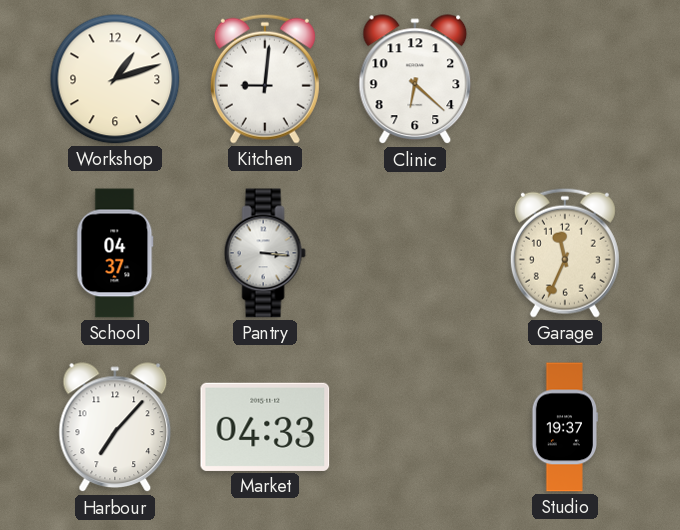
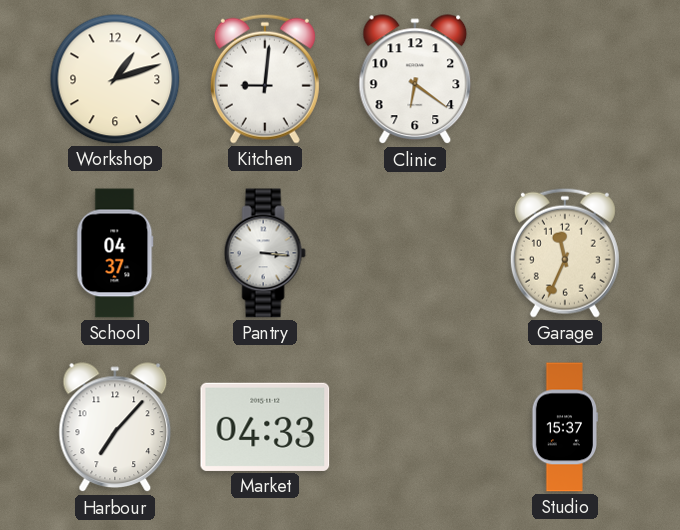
Clinic: 6:22 -> 6:21
Studio: 19:37 -> 15:37
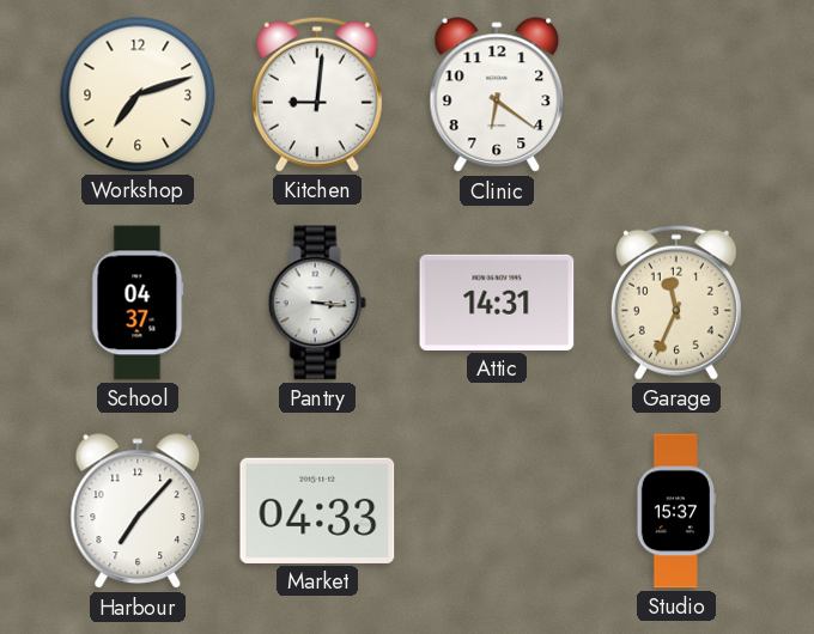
Workshop: 1:12 -> 7:12
Attic: none -> 14:31
